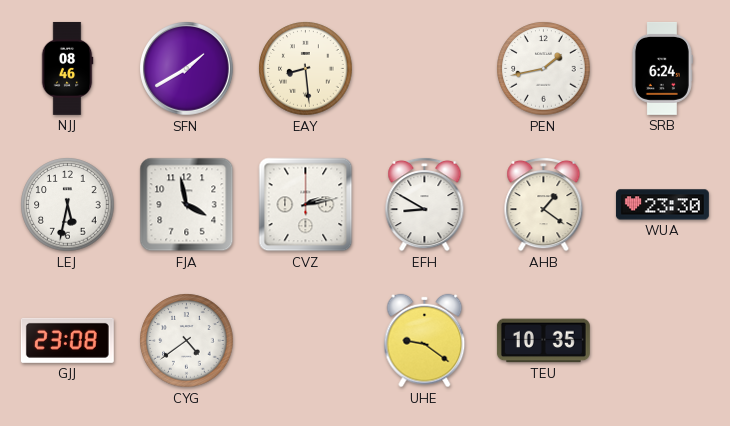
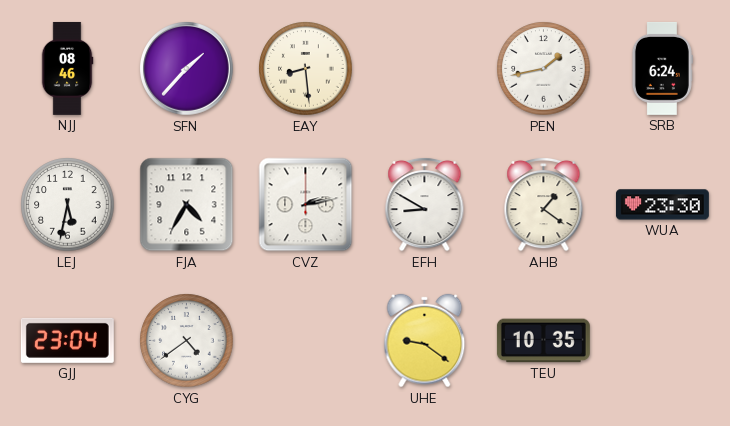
SFN: 1:40 -> 1:37
FJA: 3:58 -> 4:35
GJJ: 23:08 -> 23:04
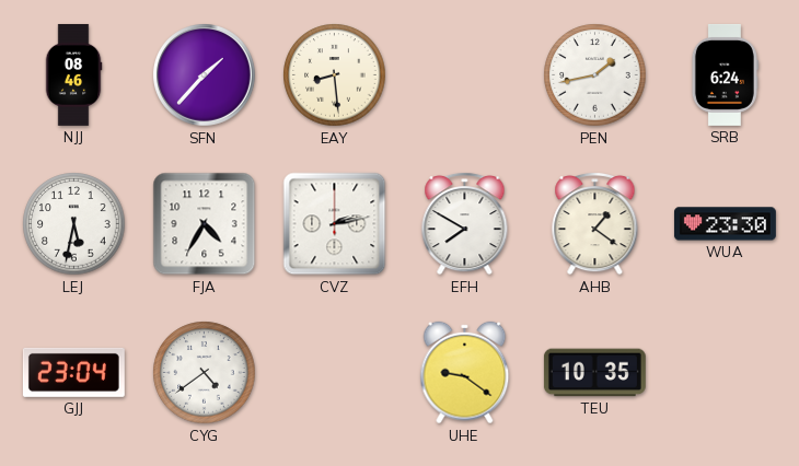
EFH: 8:50 -> 7:50
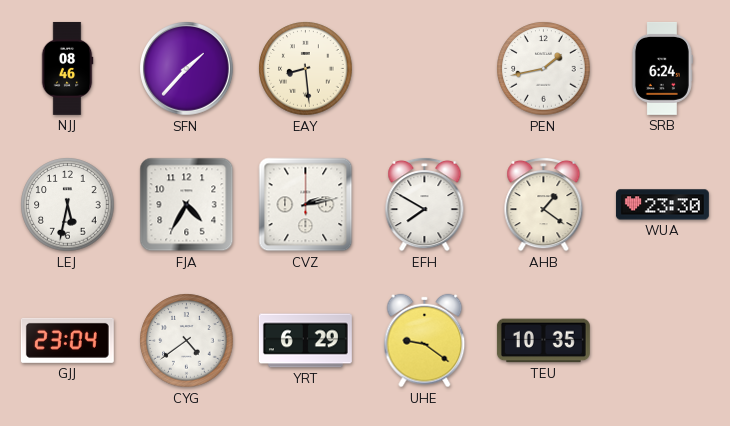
YRT: none -> 6:29
